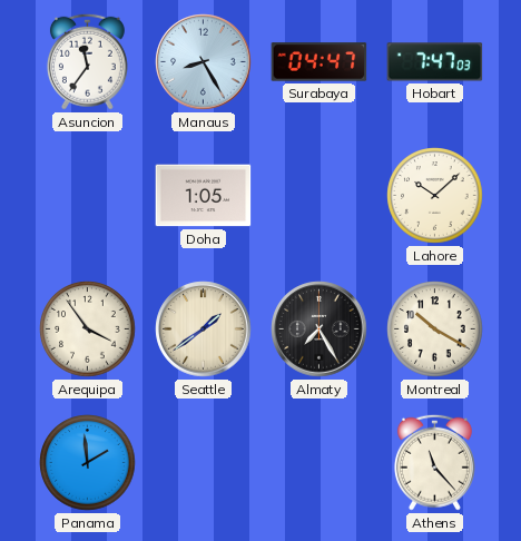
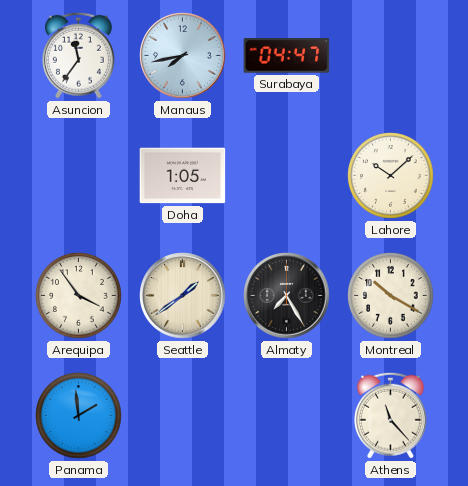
Manaus: 8:25 -> 7:43
Hobart: 7:47 -> none
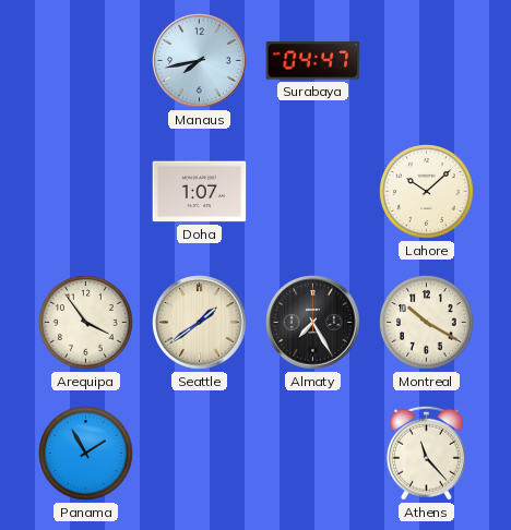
Asuncion: 11:36 -> none
Doha: 1:05 -> 1:07
Panama: 1:59 -> 1:55
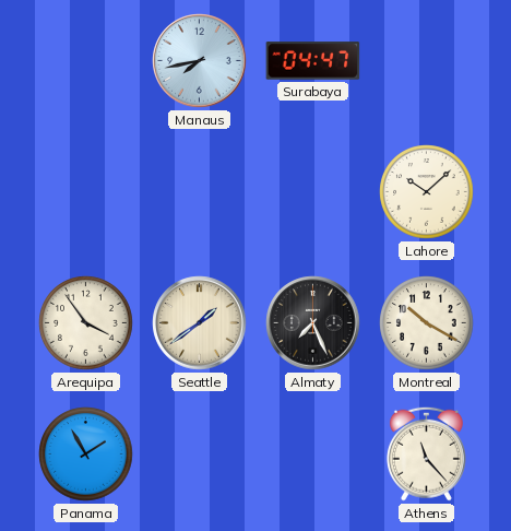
Doha: 1:07 -> none
Almaty: 7:25 -> 7:26
